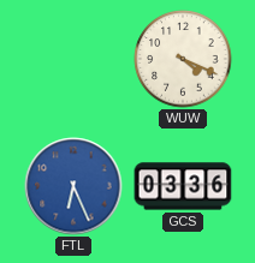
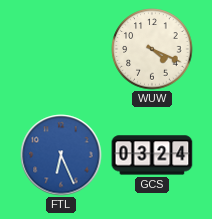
GCS: 03:36 -> 03:24
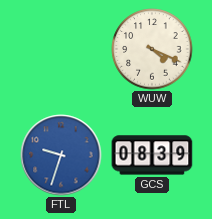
FTL: 6:26 -> 9:33
GCS: 03:24 -> 08:39
